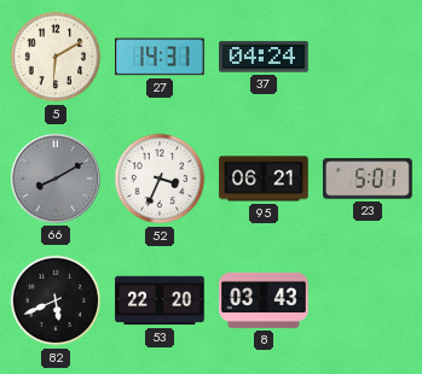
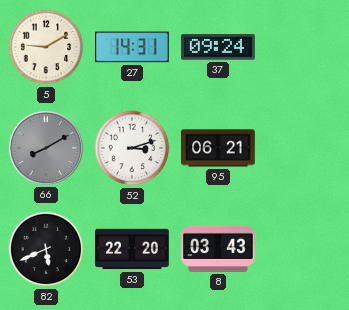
5: 6:10 -> 9:10
37: 04:24 -> 09:24
52: 3:34 -> 3:12
23: 5:01 -> none
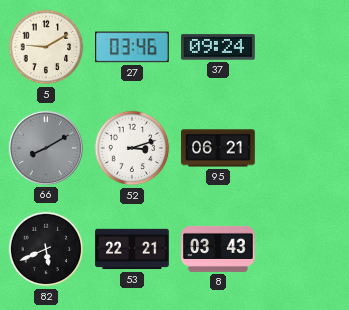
27: 14:31 -> 03:46
53: 22:20 -> 22:21
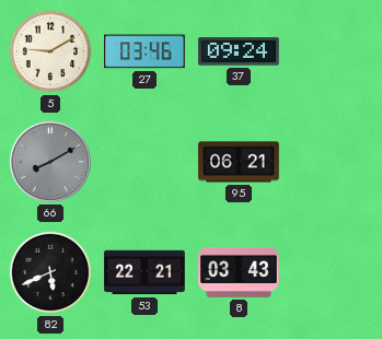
52: 3:12 -> none
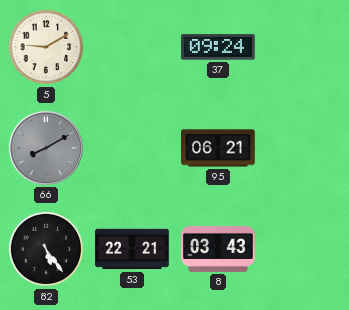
27: 03:46 -> none
82: 5:41 -> 5:24
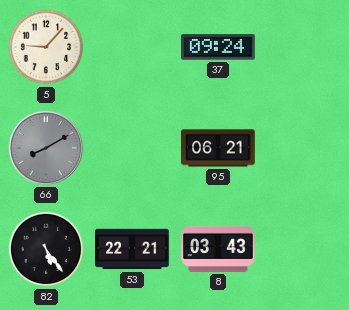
5: 9:10 -> 9:07
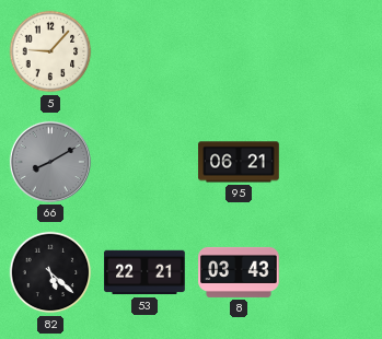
37: 09:24 -> none
82: 5:24 -> 5:22
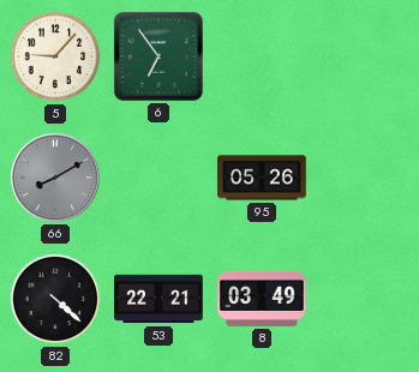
6: none -> 6:54
95: 06:21 -> 05:26
82: 5:22 -> 4:22
8: 03:43 -> 03:49
